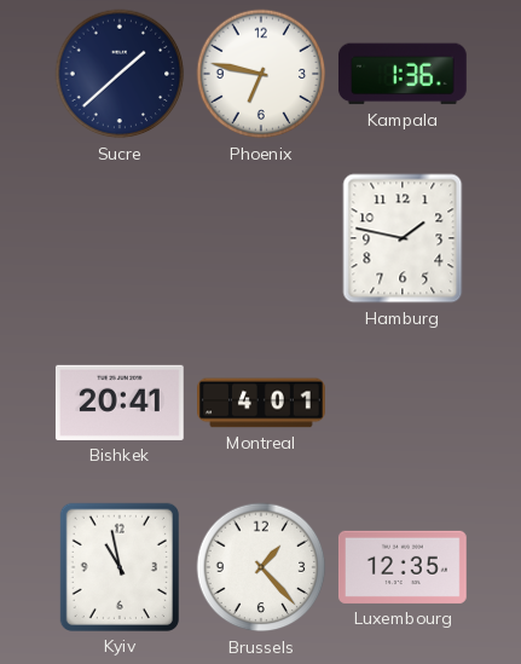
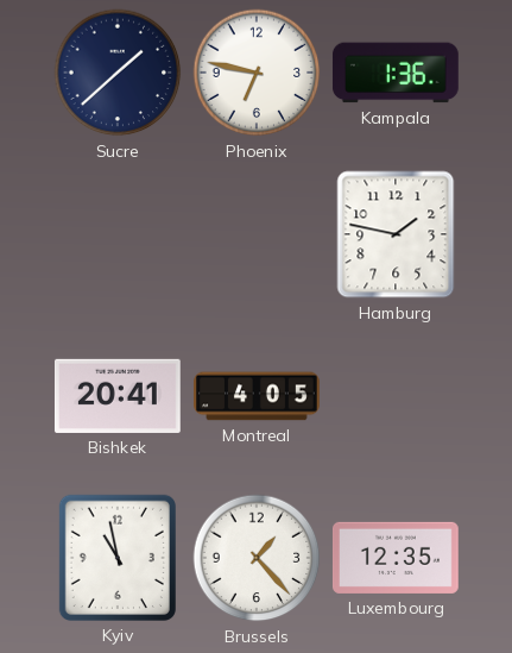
Montreal: 4:01 -> 4:05
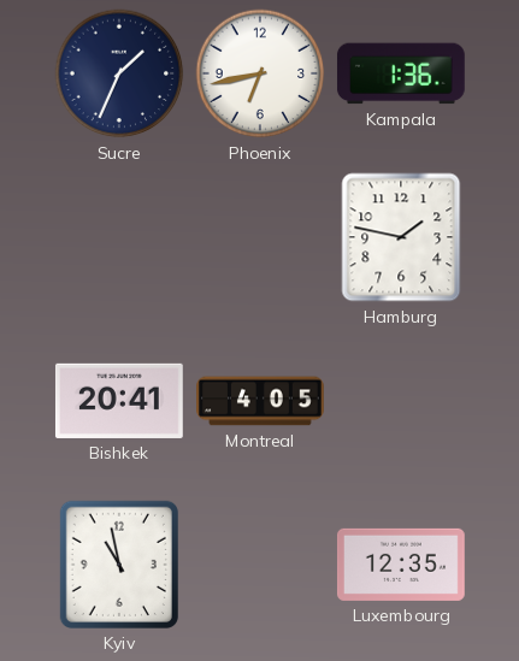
Sucre: 1:38 -> 1:34
Phoenix: 6:47 -> 6:43
Brussels: 1:23 -> none
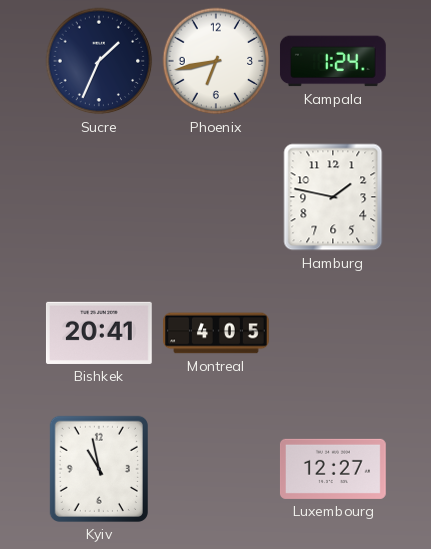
Kampala: 1:36 -> 1:24
Luxembourg: 12:35 -> 12:27
